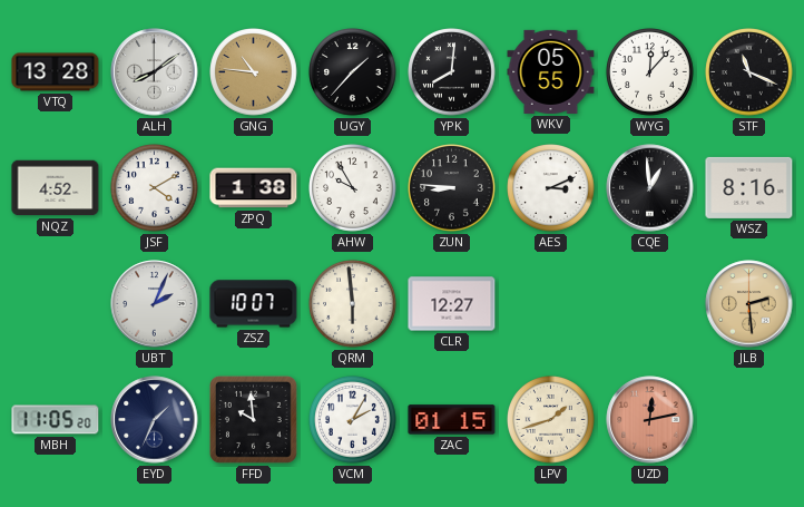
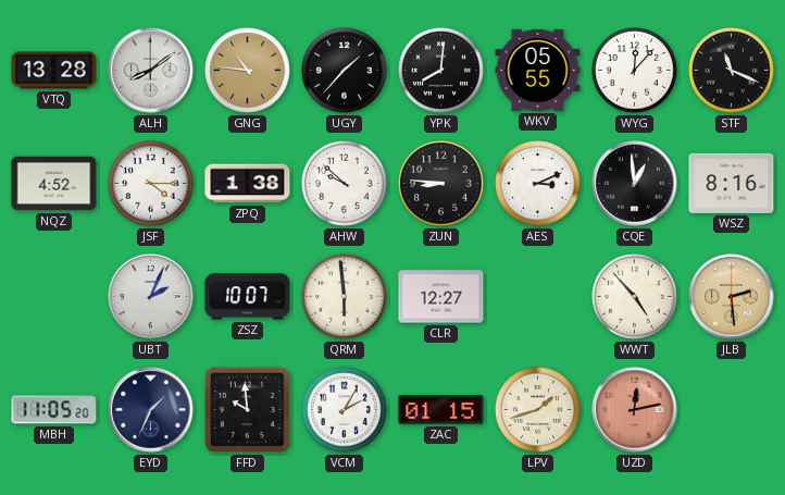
JSF: 4:10 -> 4:15
AHW: 9:55 -> 9:52
WWT: none -> 4:53
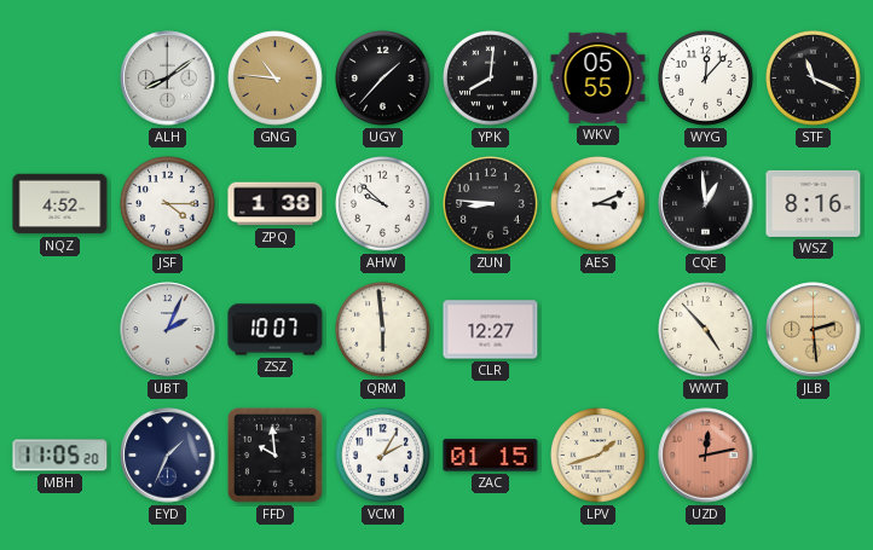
VTQ: 13:28 -> none
